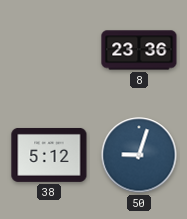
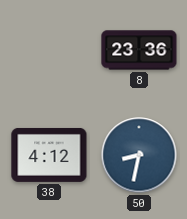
38: 5:12 -> 4:12
50: 9:03 -> 8:32
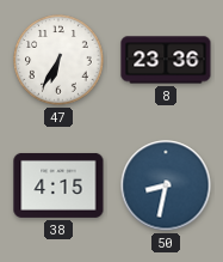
47: none -> 6:35
38: 4:12 -> 4:15
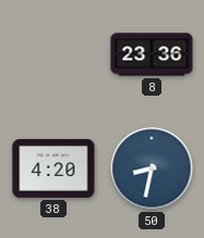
47: 6:35 -> none
38: 4:15 -> 4:20
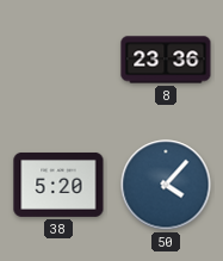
38: 4:20 -> 5:20
50: 8:32 -> 4:07
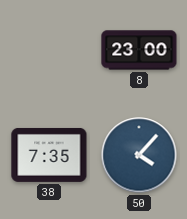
8: 23:36 -> 23:00
38: 5:20 -> 7:35
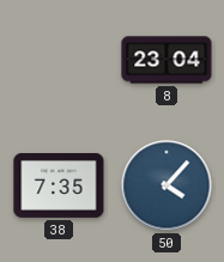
8: 23:00 -> 23:04
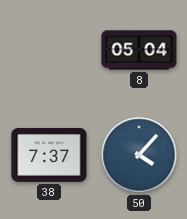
8: 23:04 -> 05:04
38: 7:35 -> 7:37
